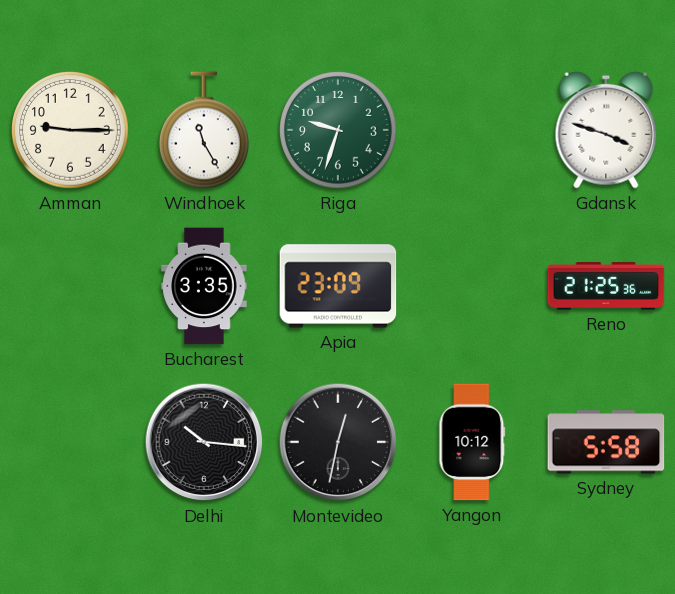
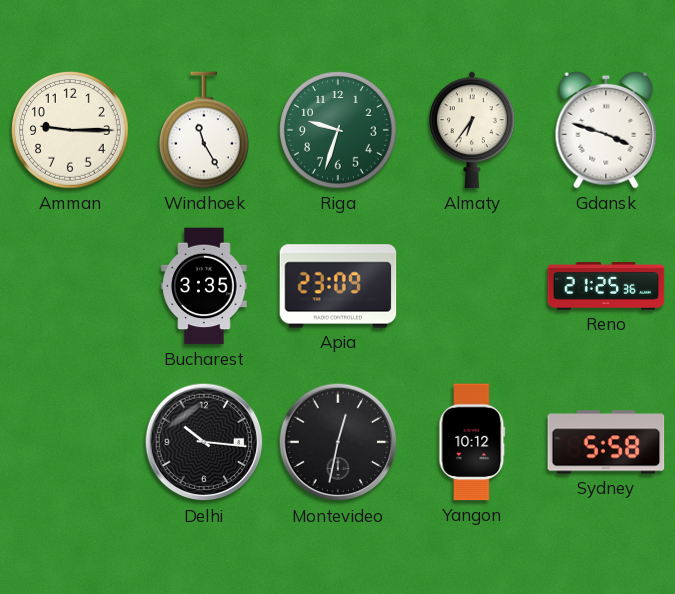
Almaty: none -> 6:36
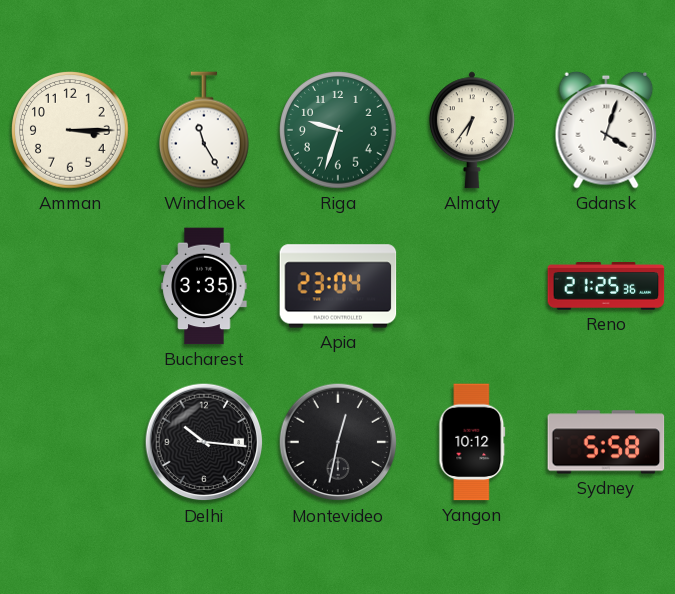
Amman: 9:15 -> 3:15
Gdansk: 3:48 -> 4:03
Apia: 23:09 -> 23:04
